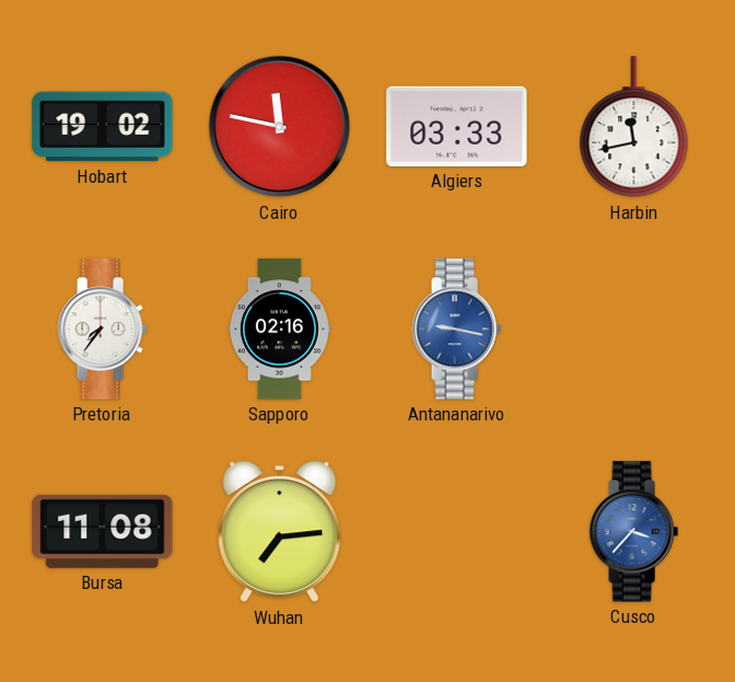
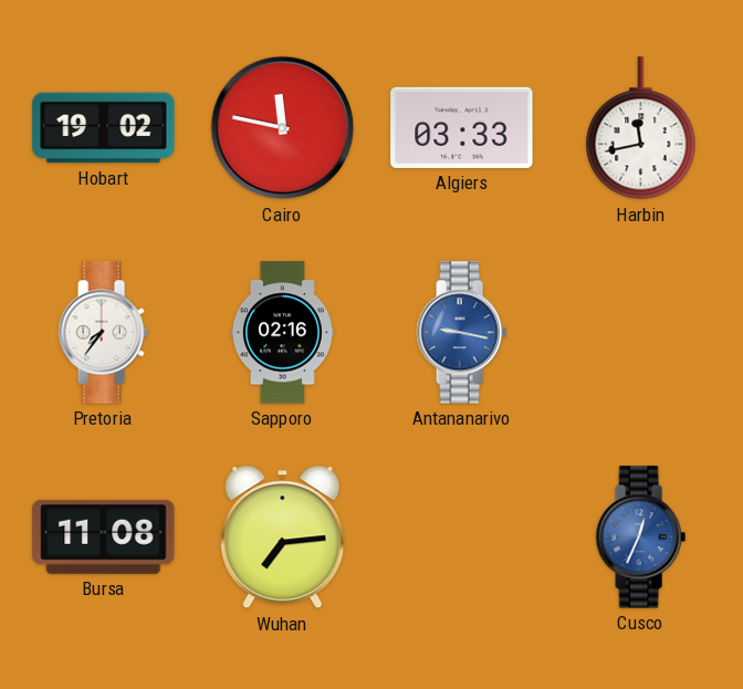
Cusco: 3:37 -> 12:34
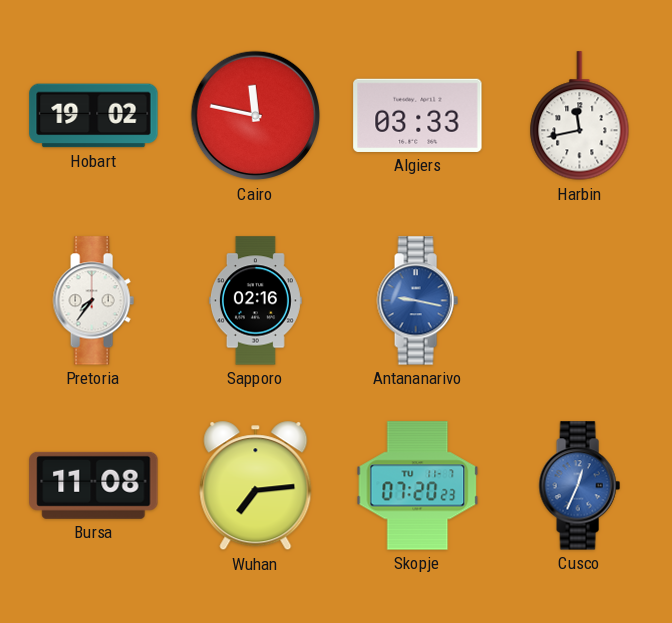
Skopje: none -> 07:20
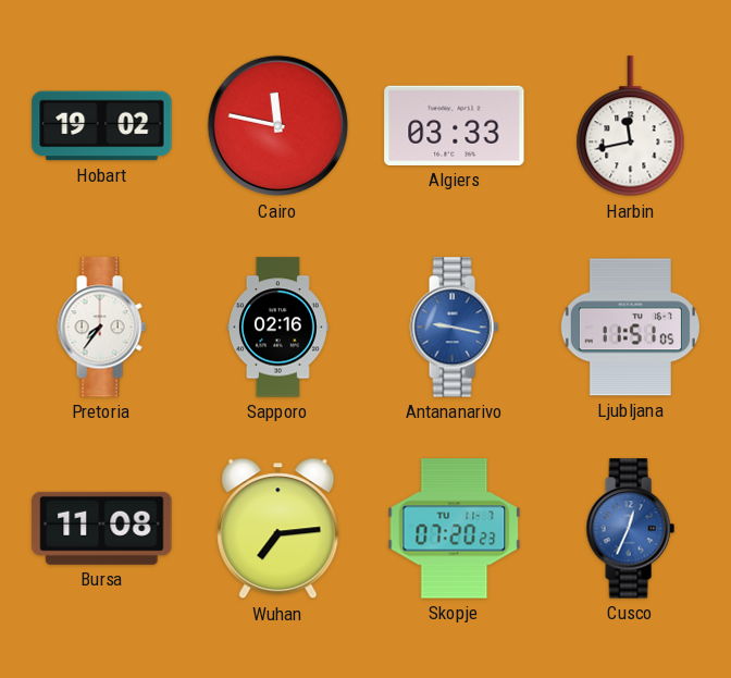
Ljubljana: none -> 11:51
